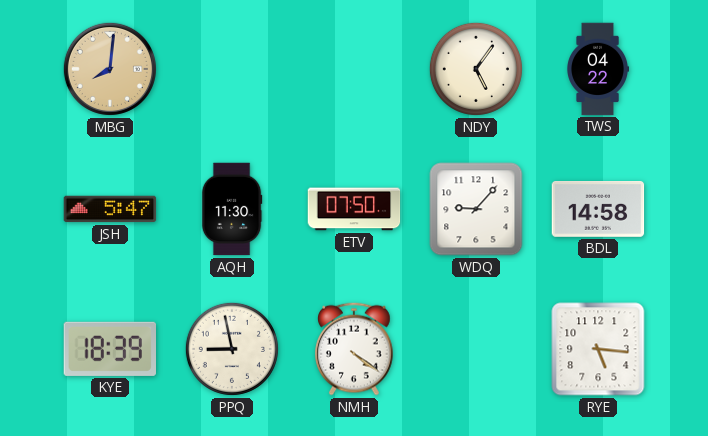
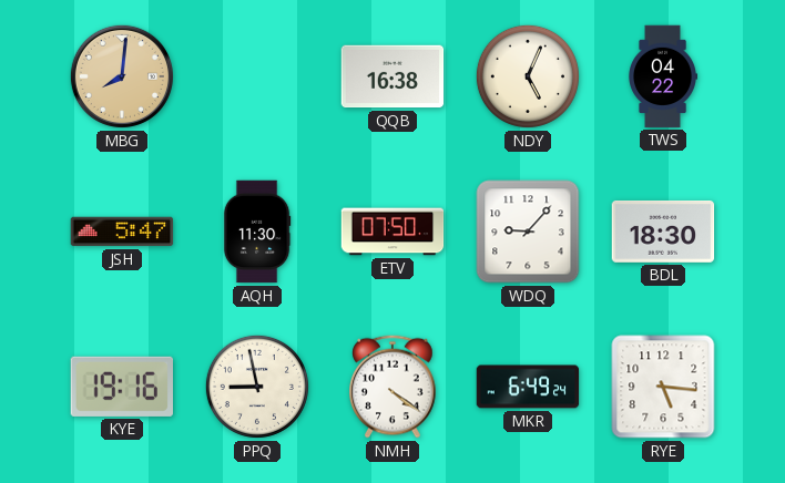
QQB: none -> 16:38
NDY: 5:06 -> 5:04
BDL: 14:58 -> 18:30
KYE: 18:39 -> 19:16
MKR: none -> 6:49
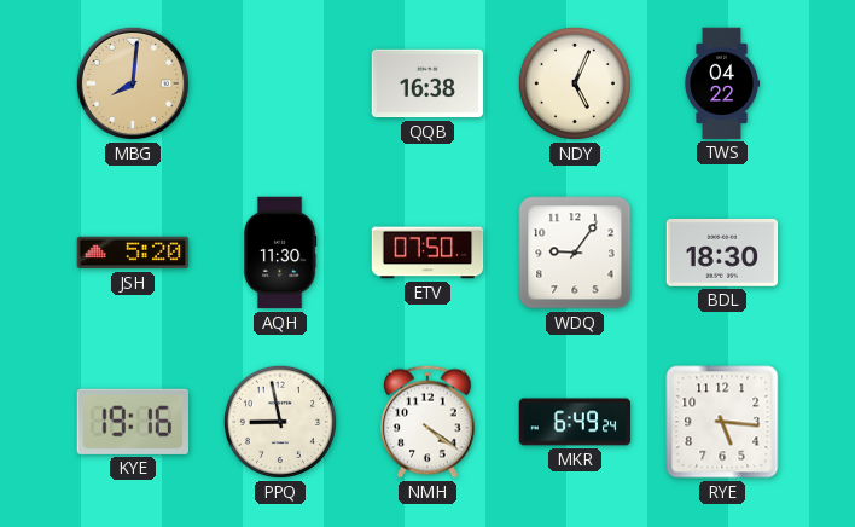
JSH: 5:47 -> 5:20
WDQ: 9:07 -> 9:06
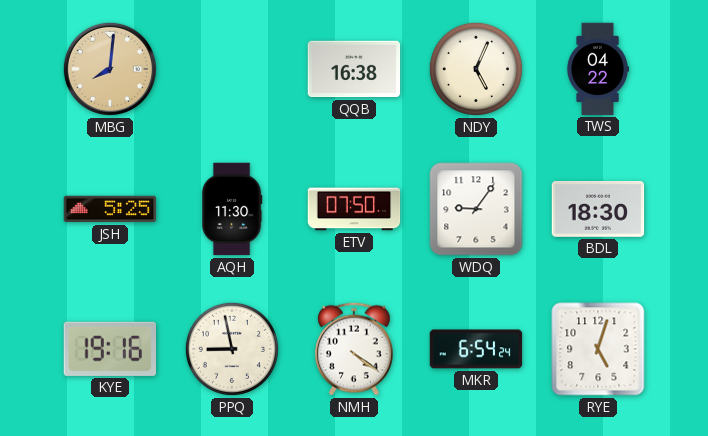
JSH: 5:20 -> 5:25
MKR: 6:49 -> 6:54
RYE: 5:16 -> 5:03
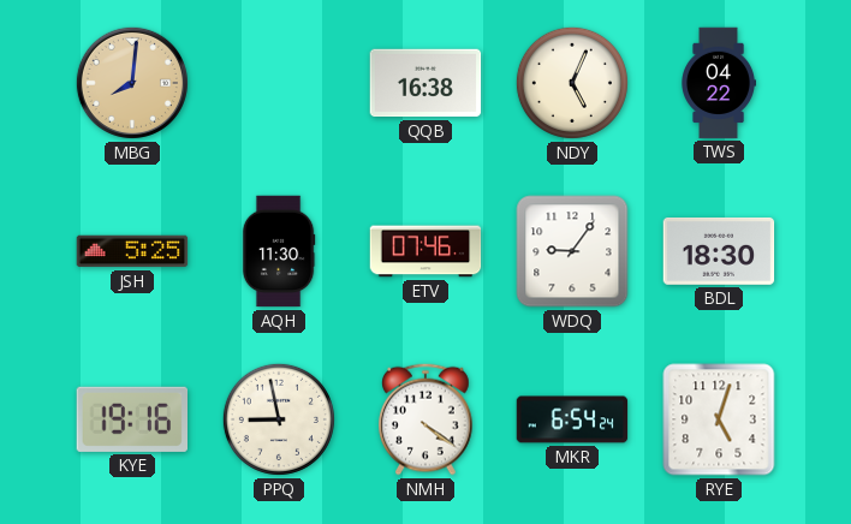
ETV: 07:50 -> 07:46
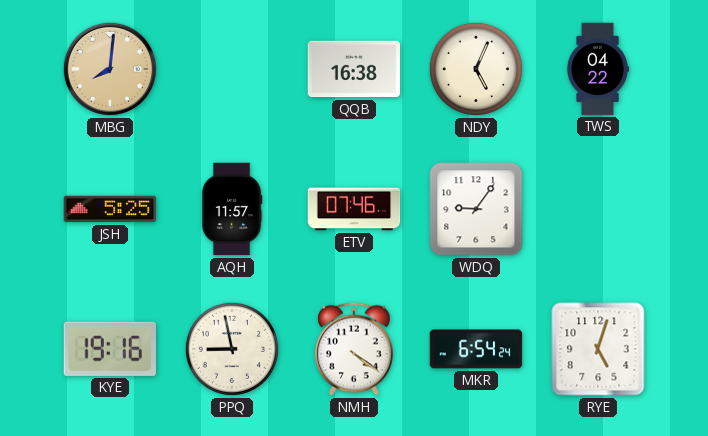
AQH: 11:30 -> 11:57
BDL: 18:30 -> none
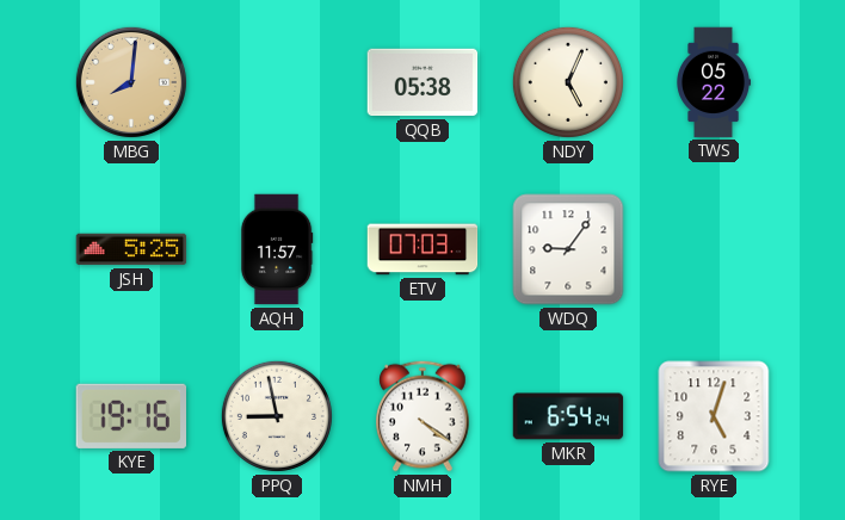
QQB: 16:38 -> 05:38
TWS: 04:22 -> 05:22
ETV: 07:46 -> 07:03
